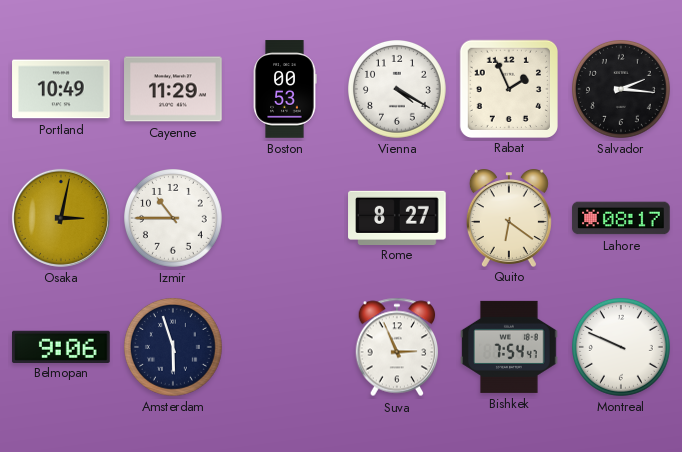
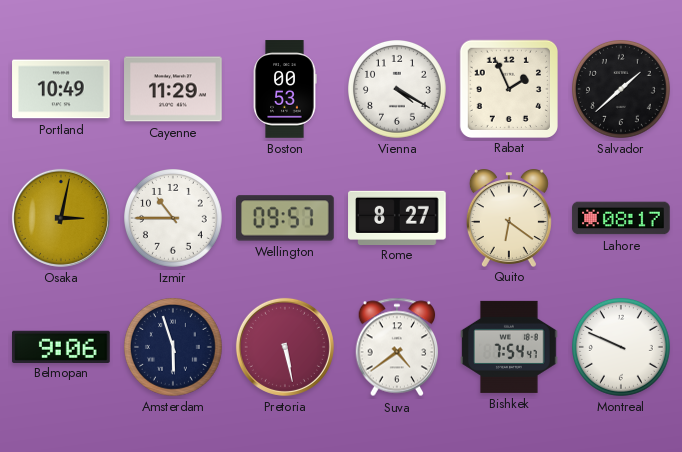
Salvador: 2:16 -> 1:38
Wellington: none -> 09:57
Pretoria: none -> 5:28
Suva: 2:56 -> 4:39
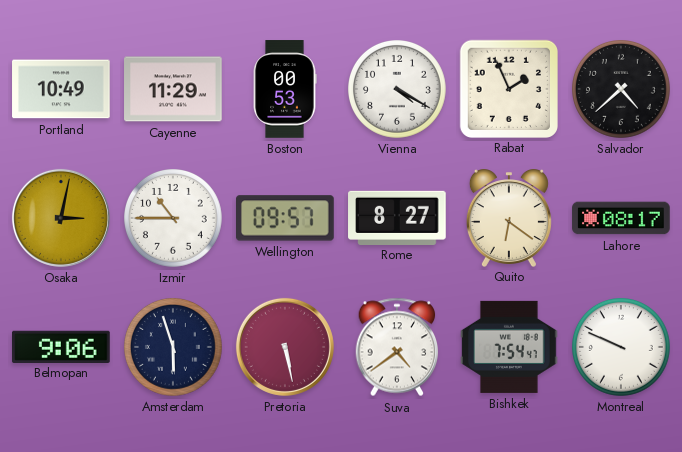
Salvador: 1:38 -> 4:38
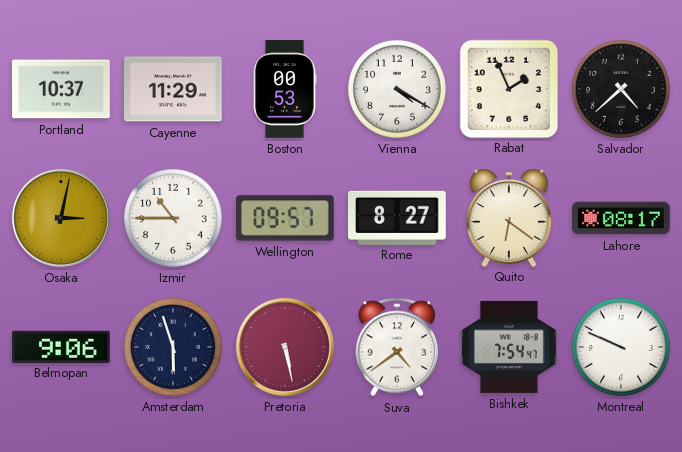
Portland: 10:49 -> 10:37
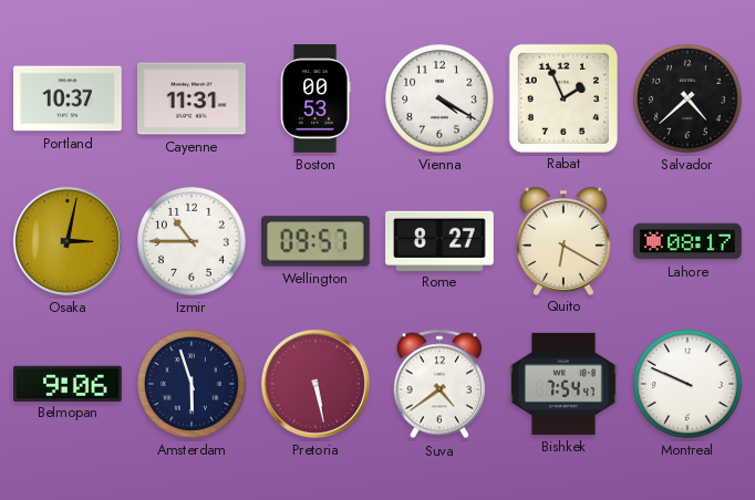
Cayenne: 11:29 -> 11:31
Quito: 6:21 -> 6:20
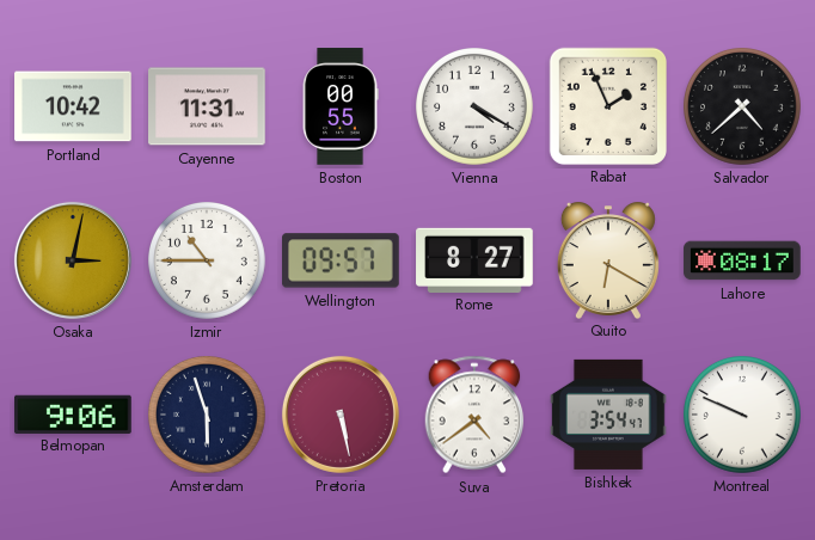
Portland: 10:37 -> 10:42
Boston: 00:53 -> 00:55
Bishkek: 7:54 -> 3:54
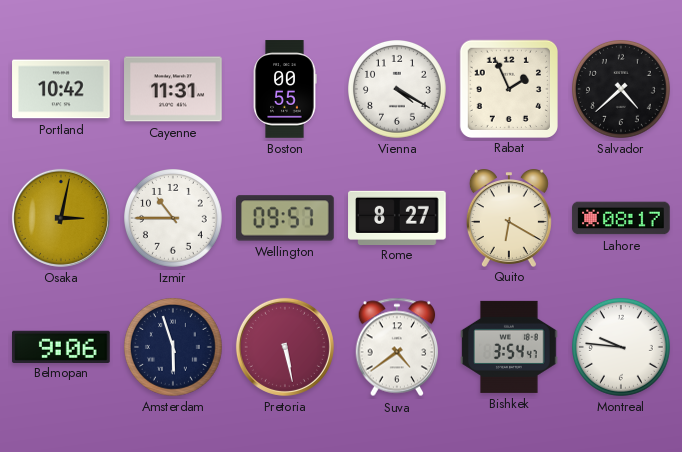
Montreal: 9:49 -> 9:46
